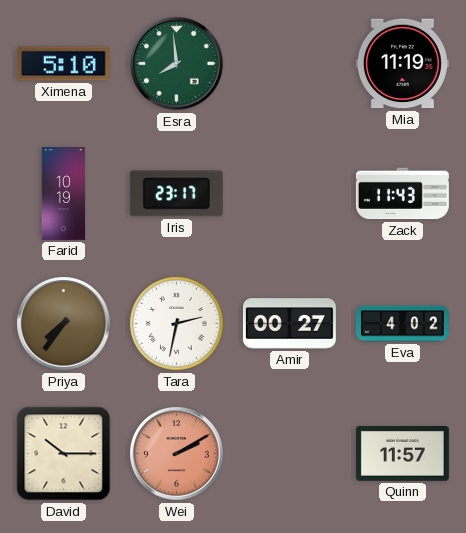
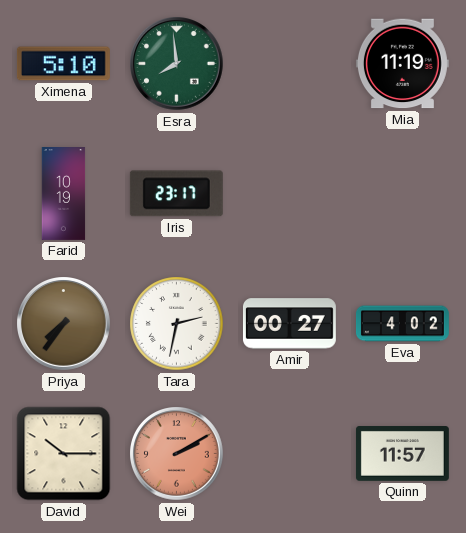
Zack: 11:43 -> none
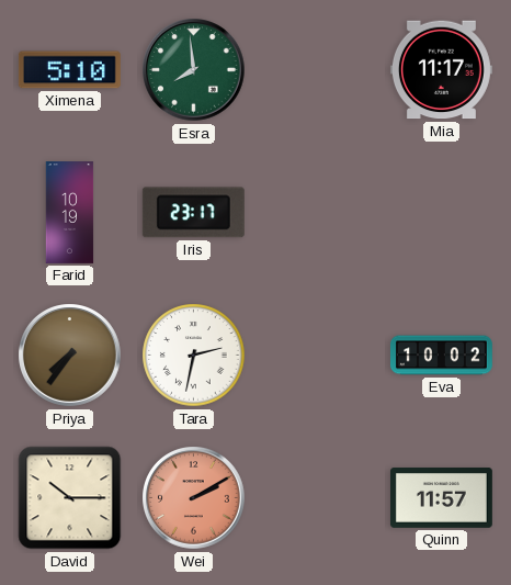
Mia: 11:19 -> 11:17
Amir: 00:27 -> none
Eva: 4:02 -> 10:02
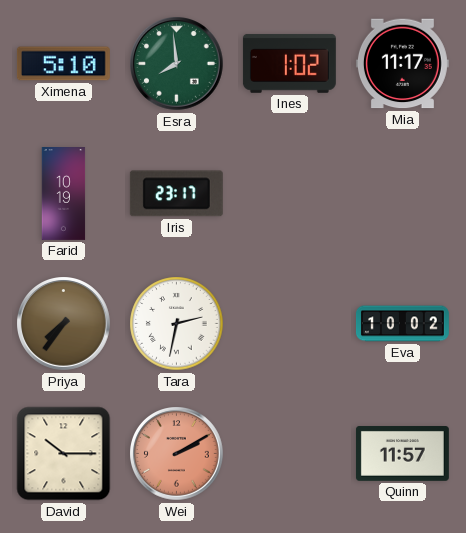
Ines: none -> 1:02
